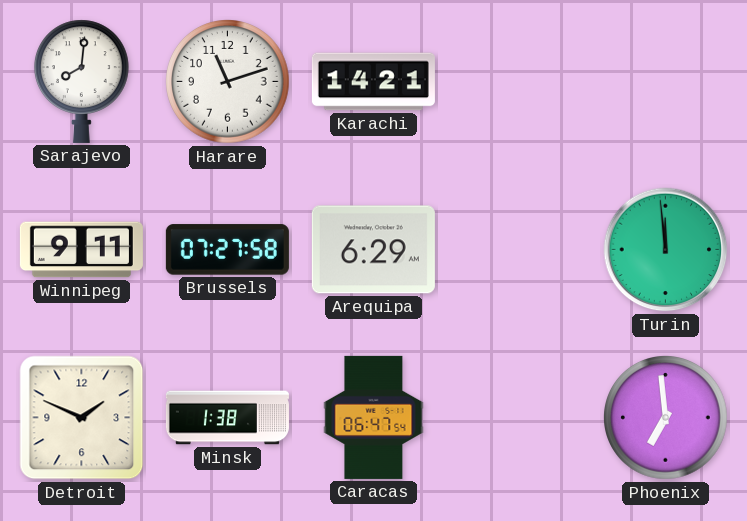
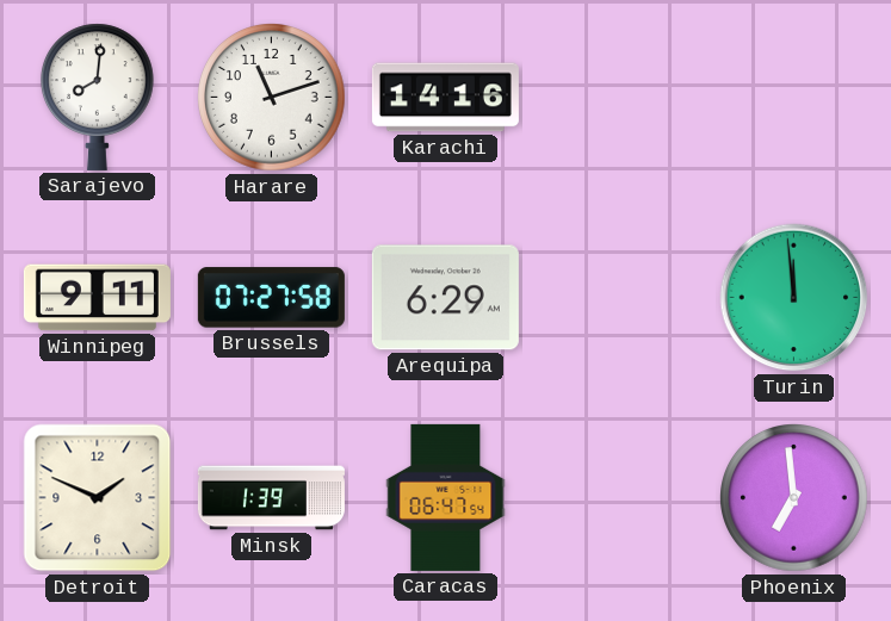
Karachi: 14:21 -> 14:16
Minsk: 1:38 -> 1:39
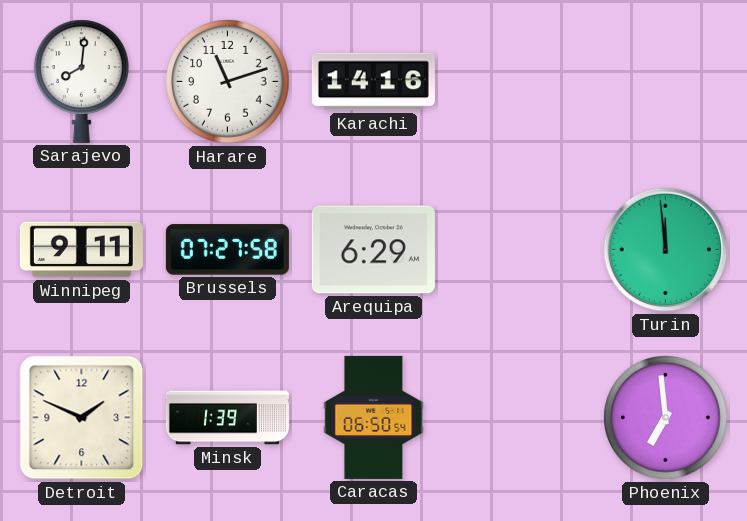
Caracas: 06:47 -> 06:50
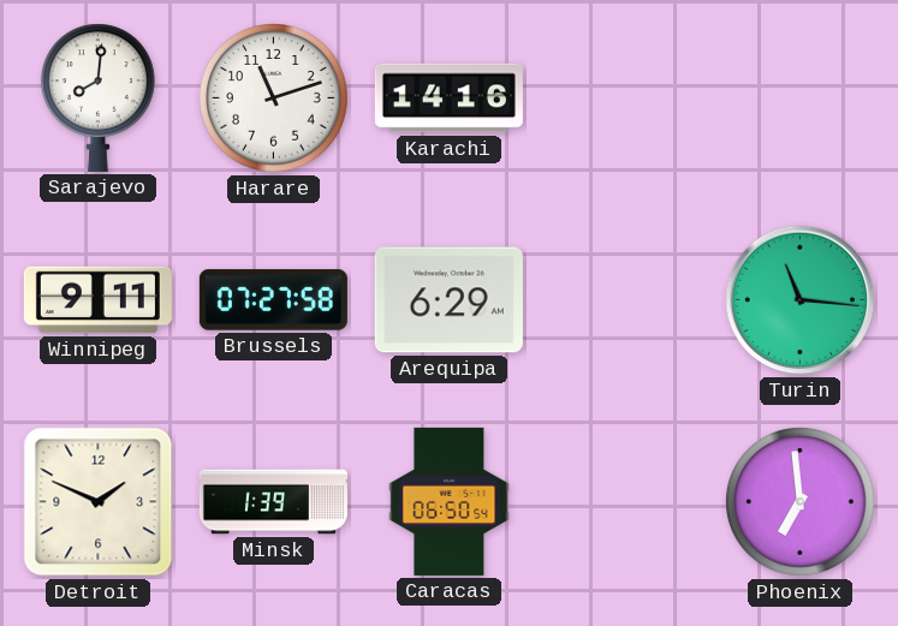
Turin: 11:59 -> 11:16
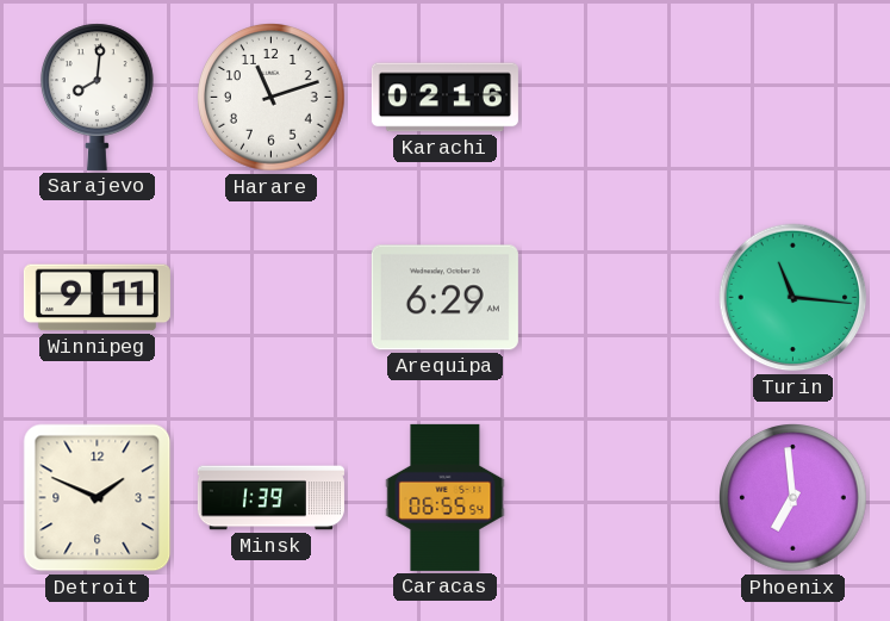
Karachi: 14:16 -> 02:16
Brussels: 07:27 -> none
Caracas: 06:50 -> 06:55
